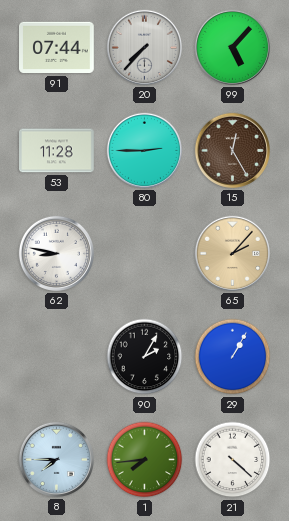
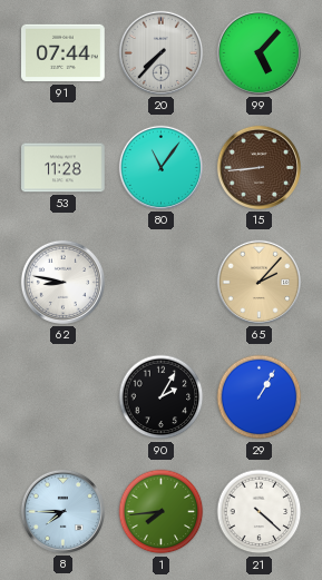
80: 2:45 -> 11:06
15: 12:25 -> 8:44
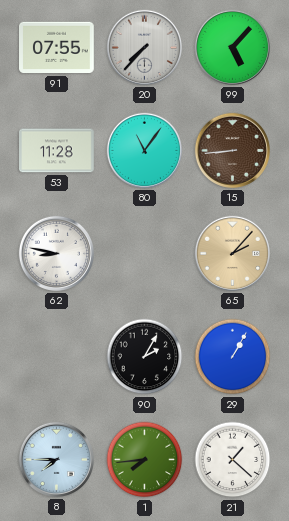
91: 07:44 -> 07:55
21: 4:22 -> 1:22
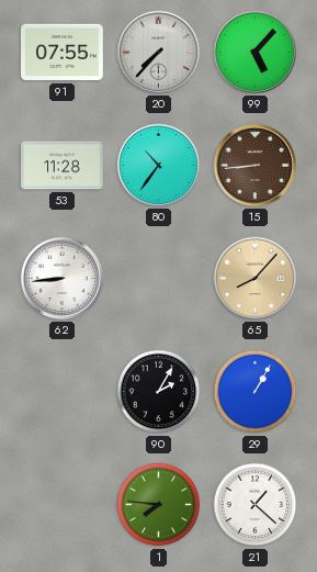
80: 11:06 -> 10:36
62: 8:47 -> 8:44
65: 2:07 -> 8:07
8: 7:45 -> none
1: 7:44 -> 7:46
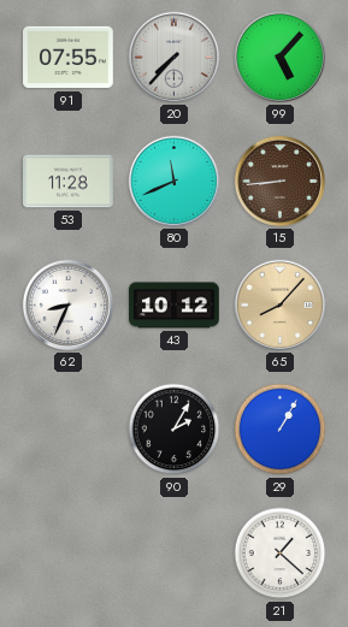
80: 10:36 -> 11:41
62: 8:44 -> 8:34
43: none -> 10:12
1: 7:46 -> none
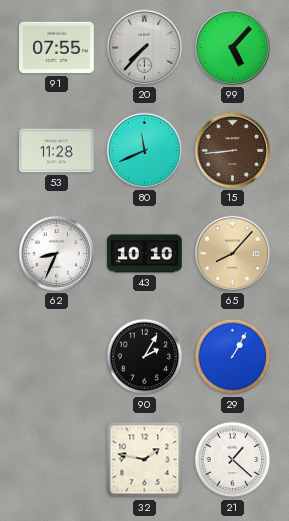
43: 10:12 -> 10:10
32: none -> 1:47
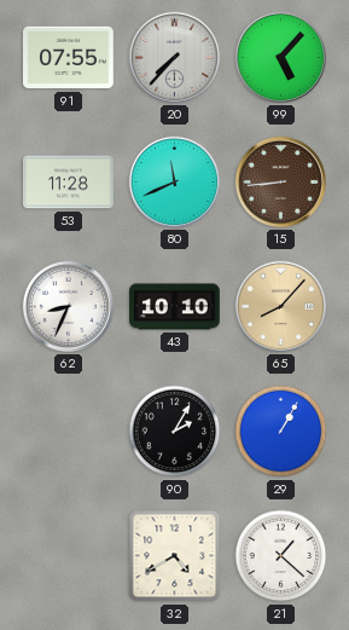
32: 1:47 -> 4:40
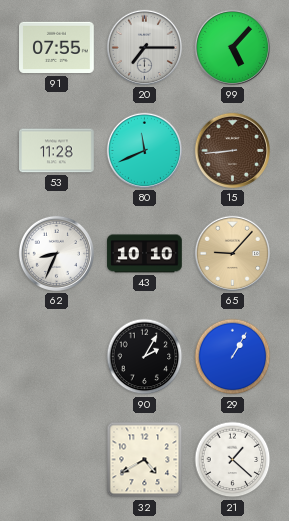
20: 7:37 -> 7:15
65: 8:07 -> 9:07
